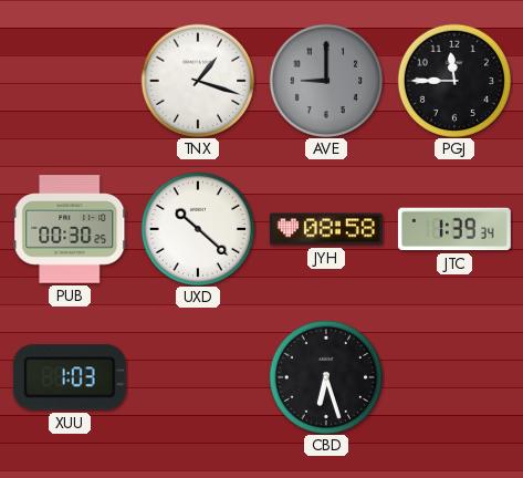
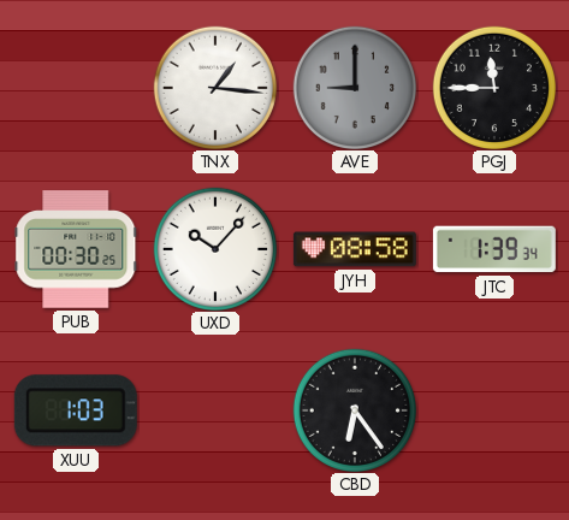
TNX: 1:18 -> 1:16
UXD: 10:22 -> 10:07
CBD: 6:27 -> 6:24
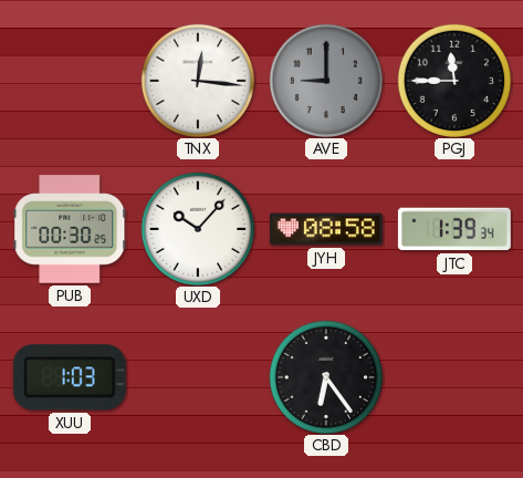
TNX: 1:16 -> 12:16
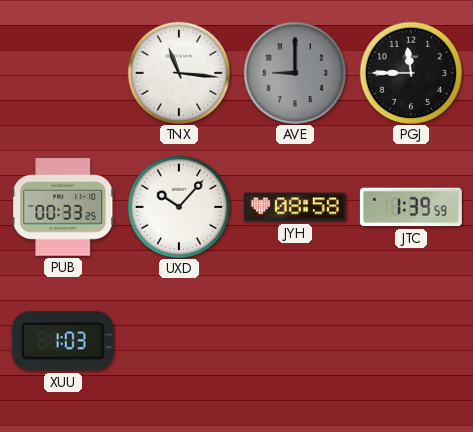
TNX: 12:16 -> 11:16
PUB: 00:30 -> 00:33
JTC: 1:39:34 -> 1:39:59
CBD: 6:24 -> none
